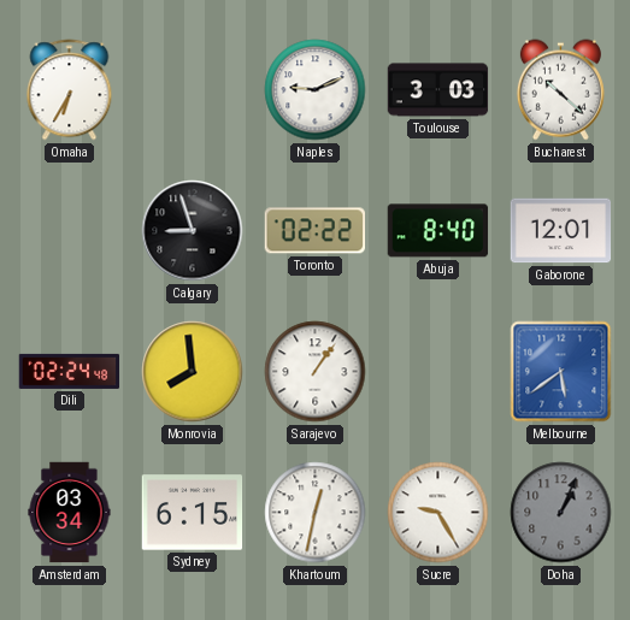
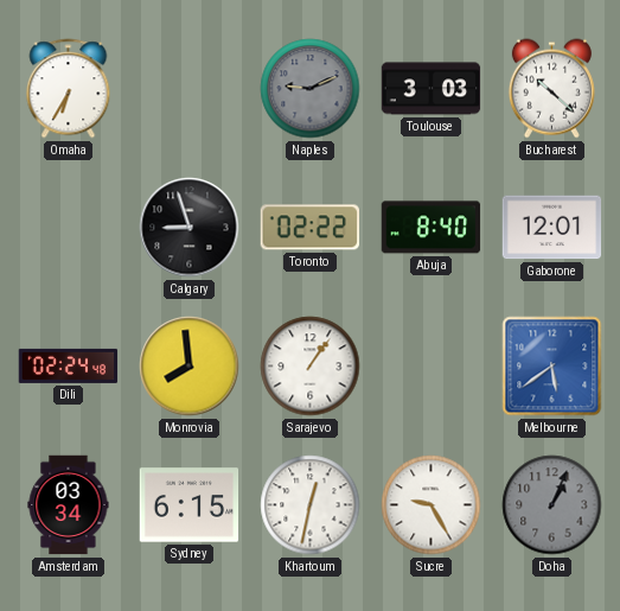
Naples dial: white -> grey
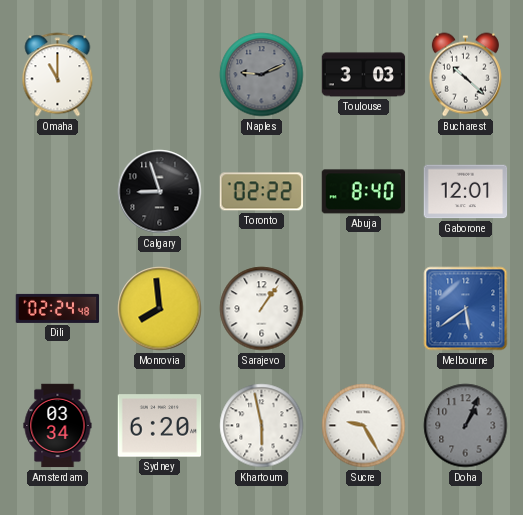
Omaha: 6:35 -> 11:00
Sydney: 6:15 -> 6:20
Khartoum: 12:32 -> 5:58
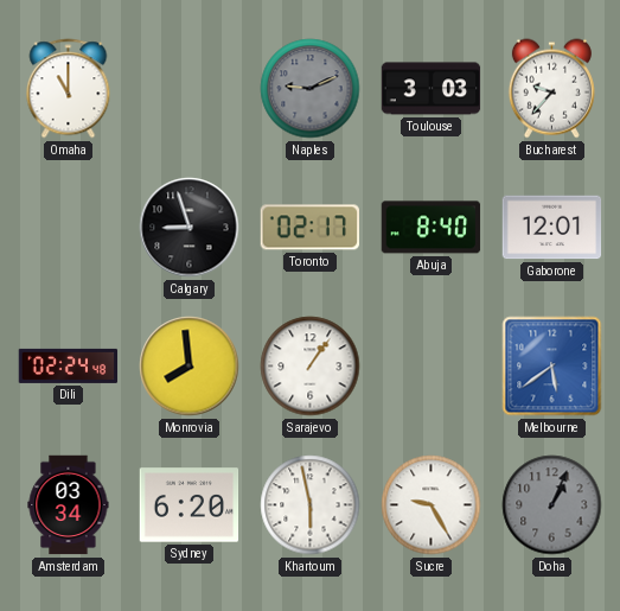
Bucharest: 10:22 -> 9:37
Toronto: 02:22 -> 02:17
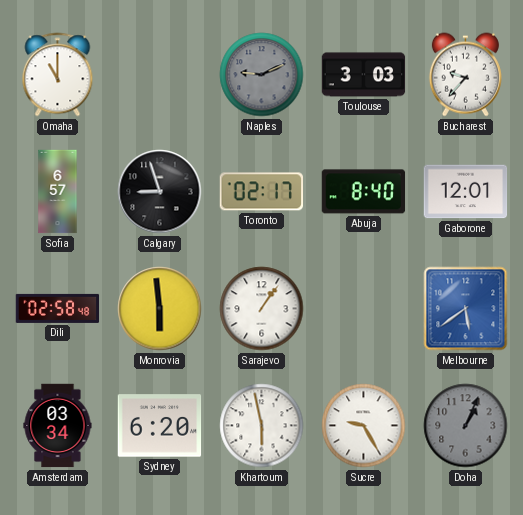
Sofia: none -> 6:57
Dili: 02:24 -> 02:58
Monrovia: 7:59 -> 5:59
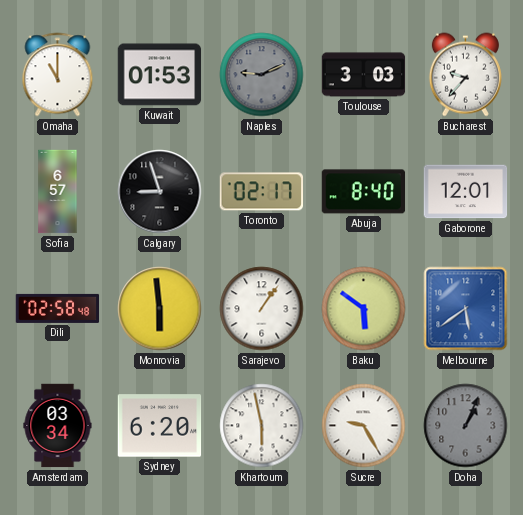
Kuwait: none -> 01:53
Baku: none -> 5:51
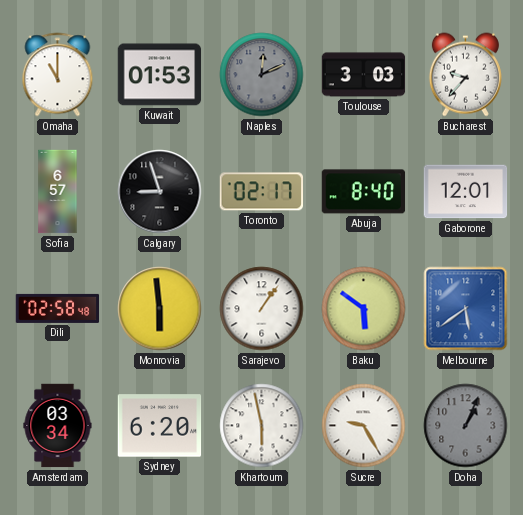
Naples: 9:11 -> 12:11
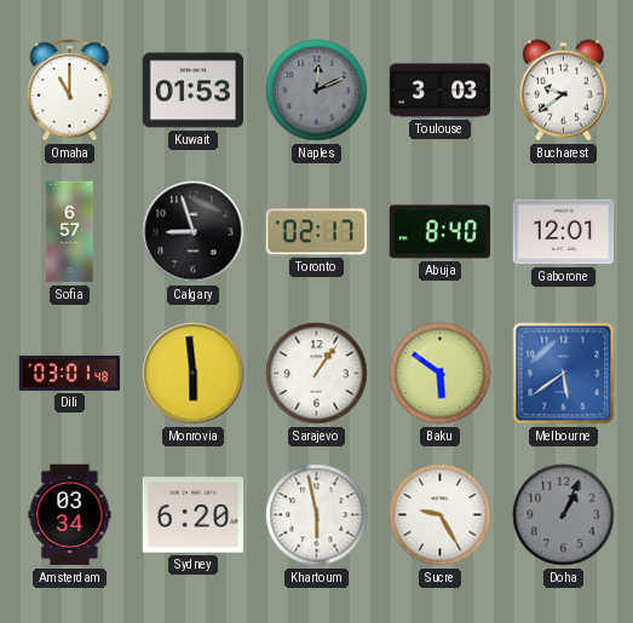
Bucharest: 9:37 -> 9:39
Dili: 02:58 -> 03:01
